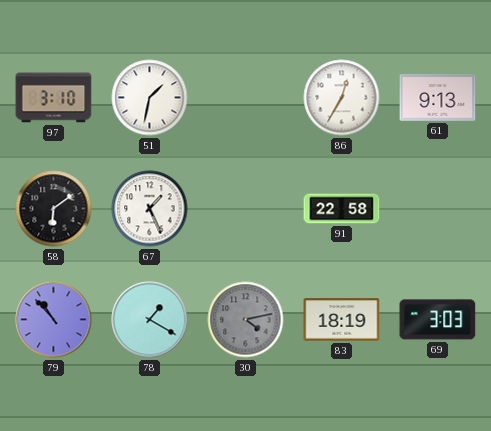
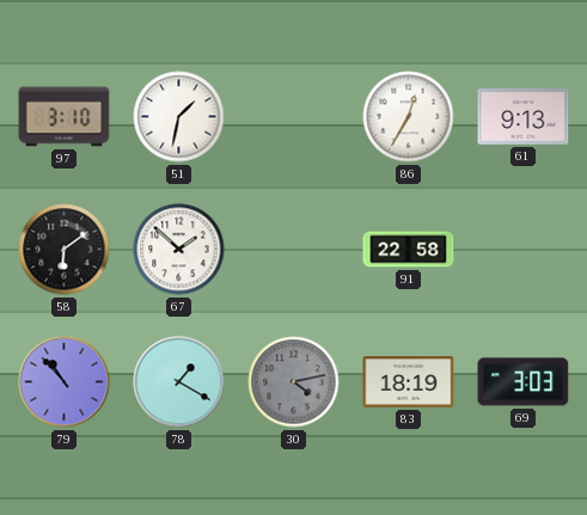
67: 1:26 -> 1:52
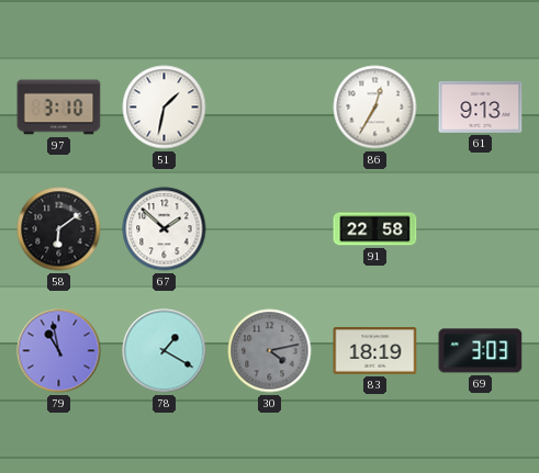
79: 10:53 -> 10:58
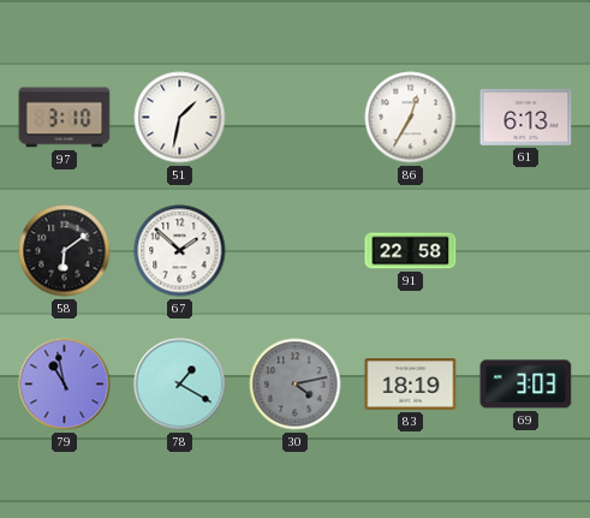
61: 9:13 -> 6:13
